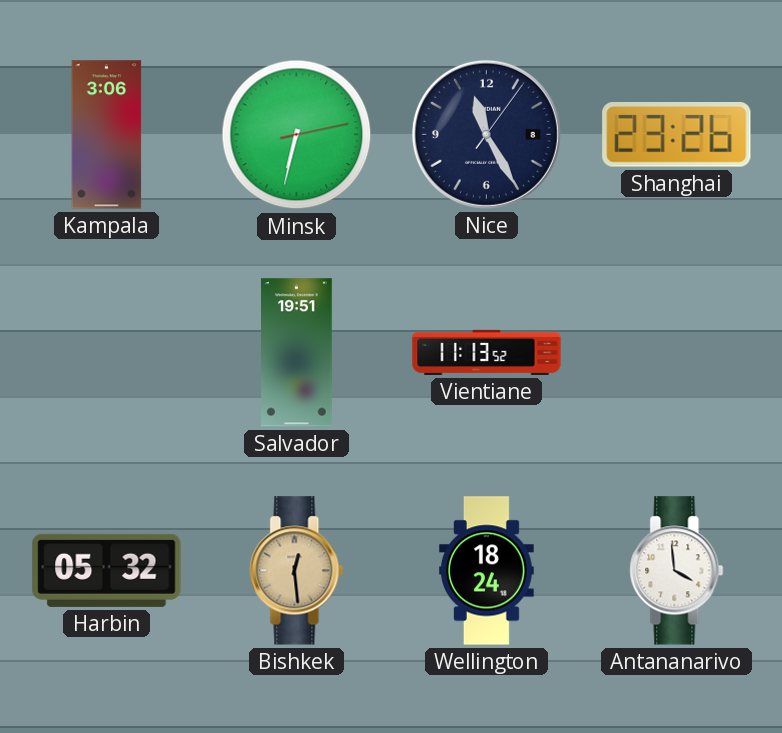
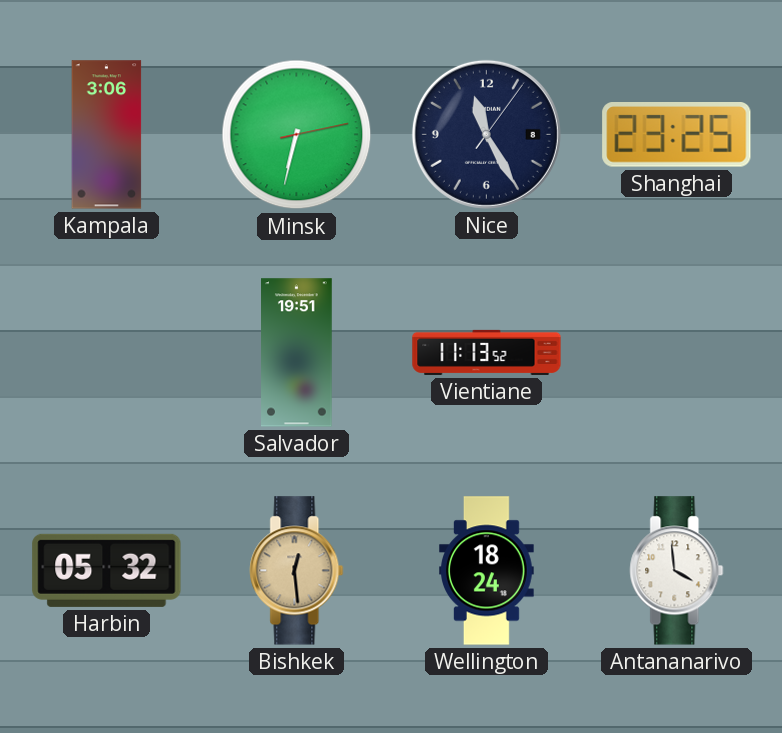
Shanghai: 23:26 -> 23:25
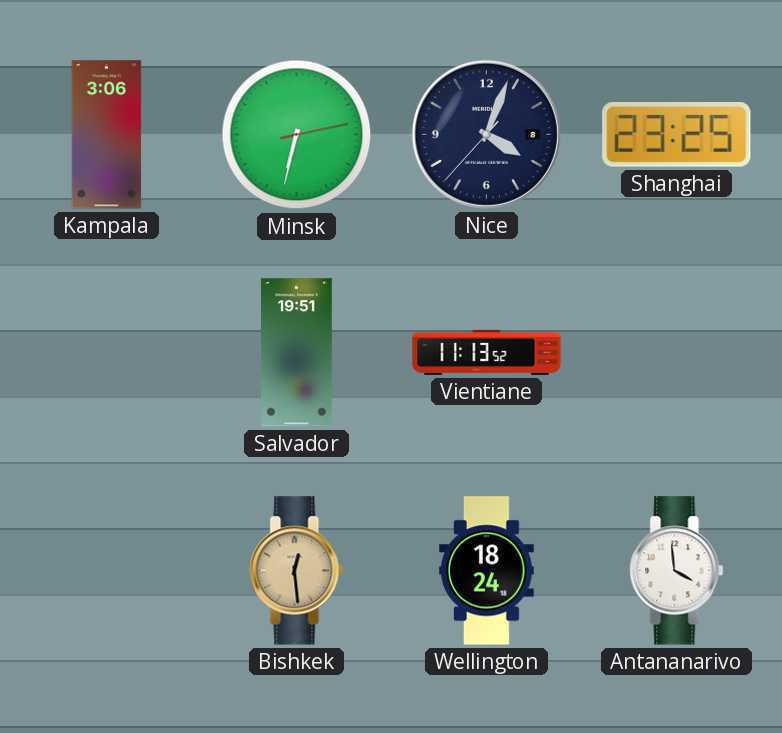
Nice: 11:25 -> 4:03
Harbin: 05:32 -> none
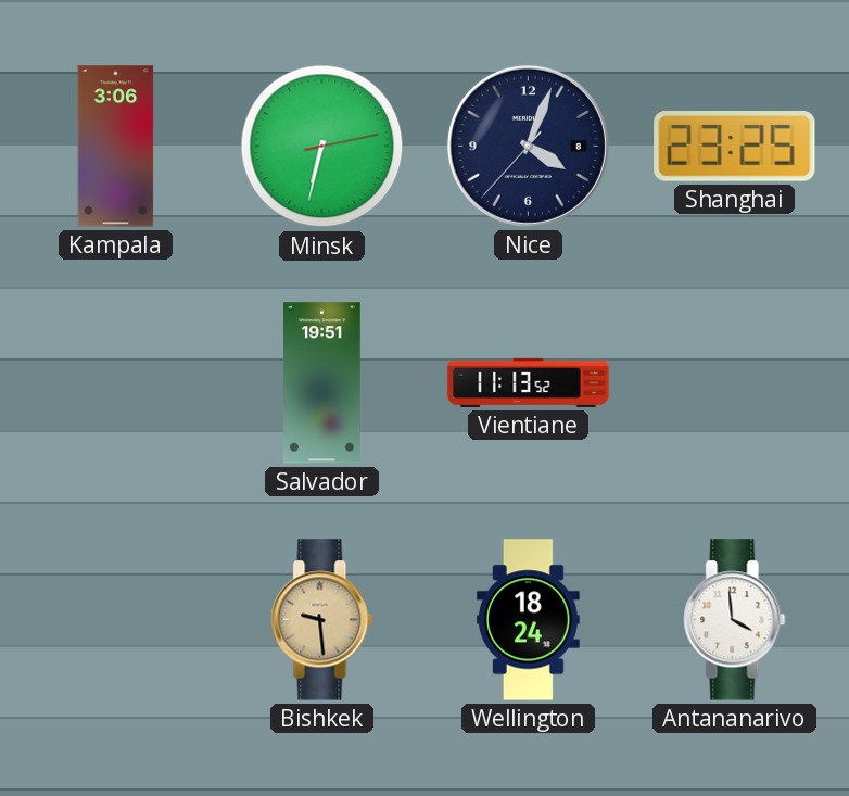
Bishkek: 12:29 -> 9:29
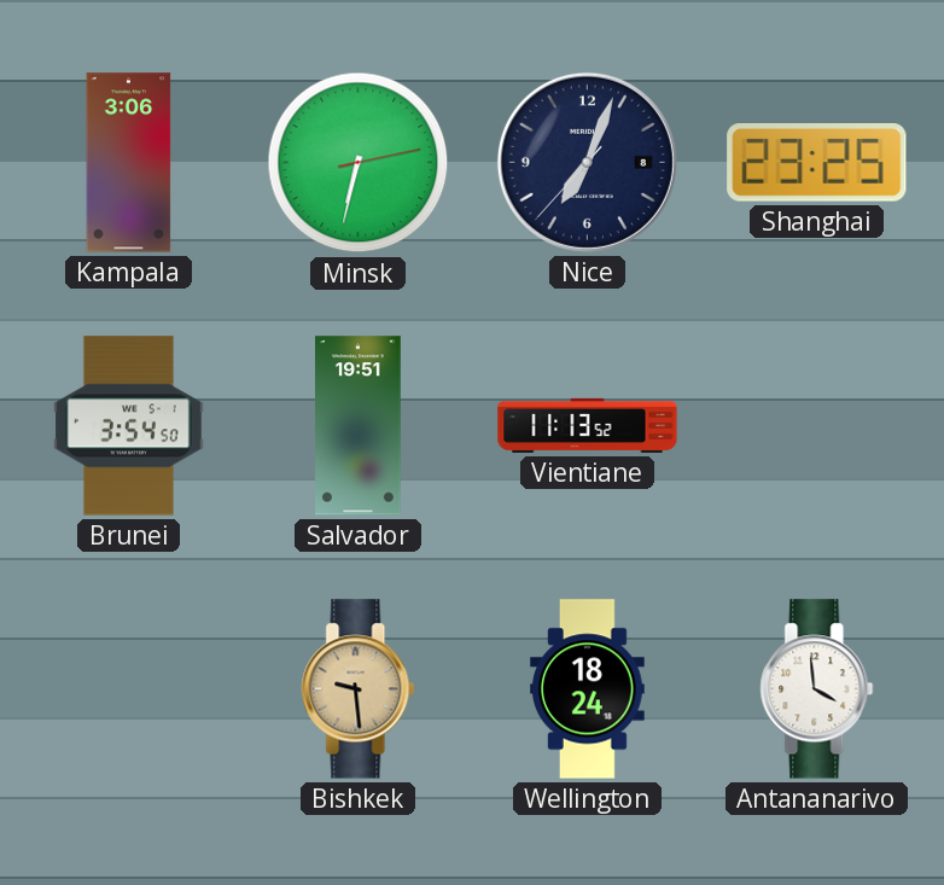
Nice: 4:03 -> 7:03
Brunei: none -> 3:54
